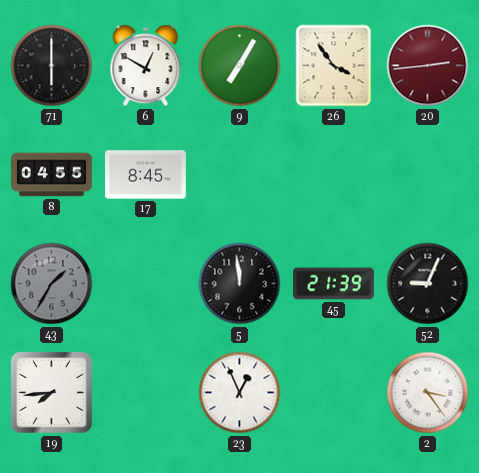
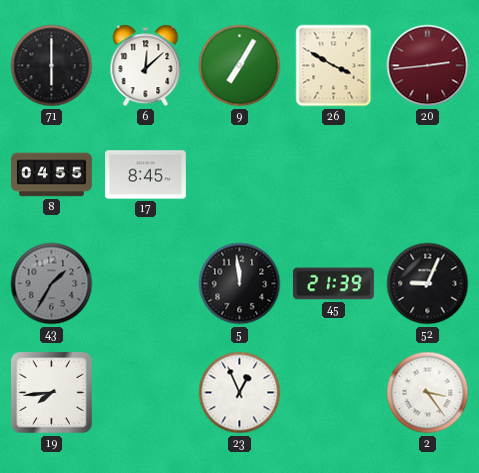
6: 12:50 -> 12:08
26: 3:54 -> 3:50
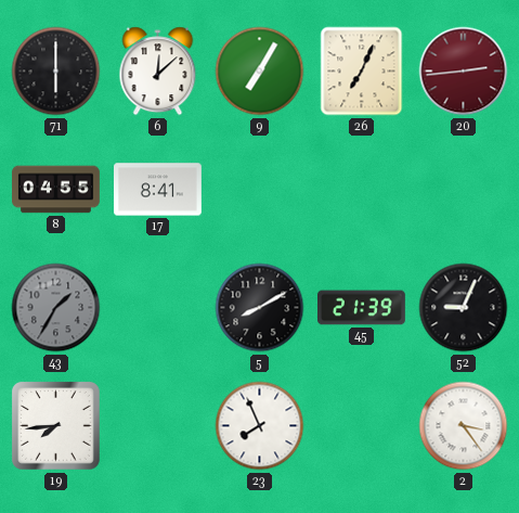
26: 3:50 -> 7:04
17: 8:45 -> 8:41
5: 11:59 -> 8:10
23: 12:56 -> 7:56
